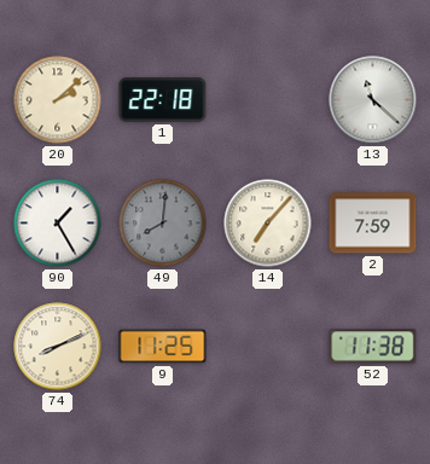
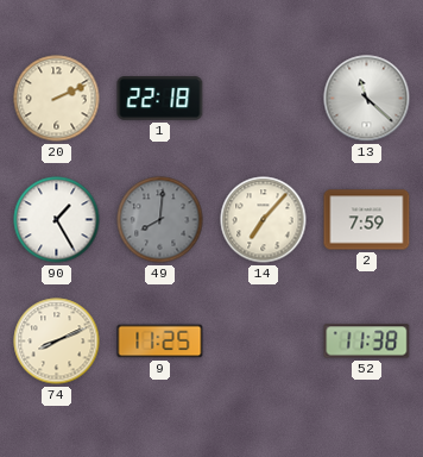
20: 2:08 -> 2:11
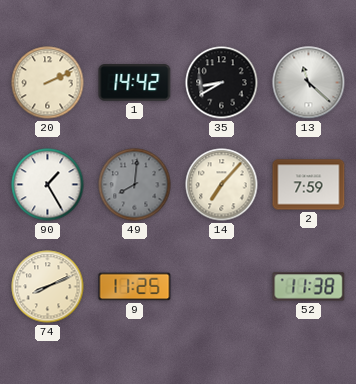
1: 22:18 -> 14:42
35: none -> 8:40
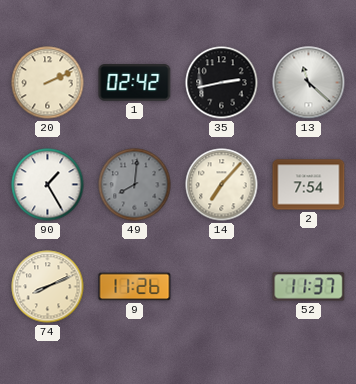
1: 14:42 -> 02:42
35: 8:40 -> 2:43
2: 7:59 -> 7:54
9: 11:25 -> 11:26
52: 11:38 -> 11:37
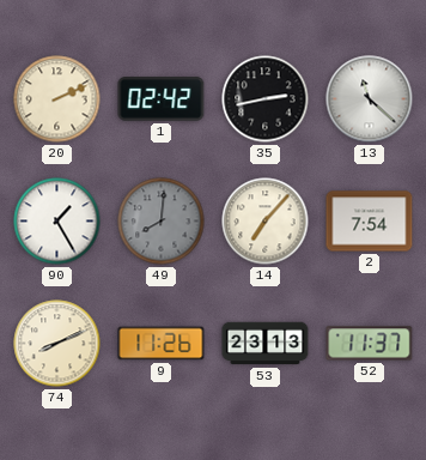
53: none -> 23:13
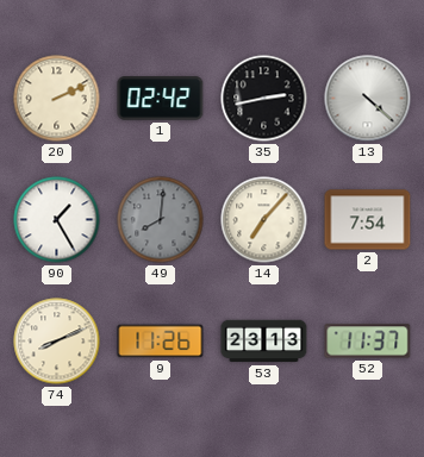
13: 11:22 -> 4:22
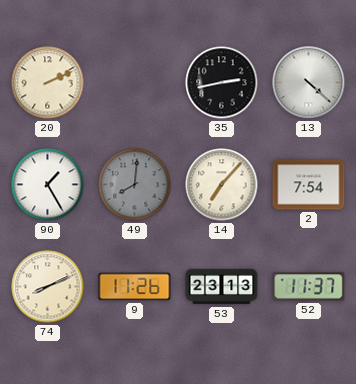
1: 02:42 -> none
